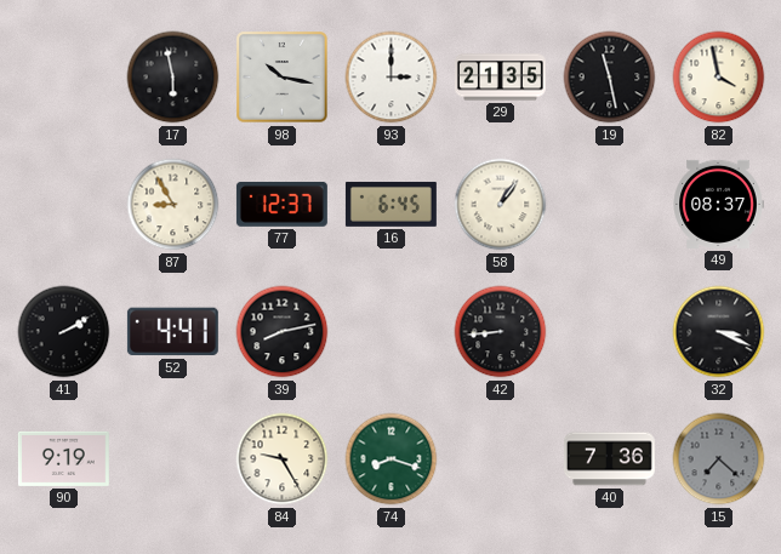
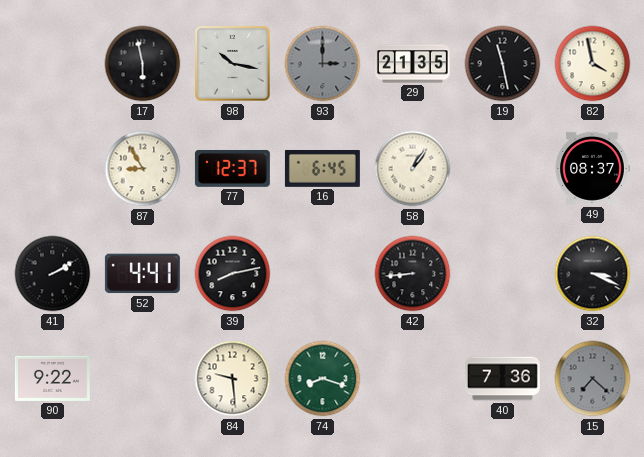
93 dial: white -> grey
90: 9:19 -> 9:22
84: 9:25 -> 9:29
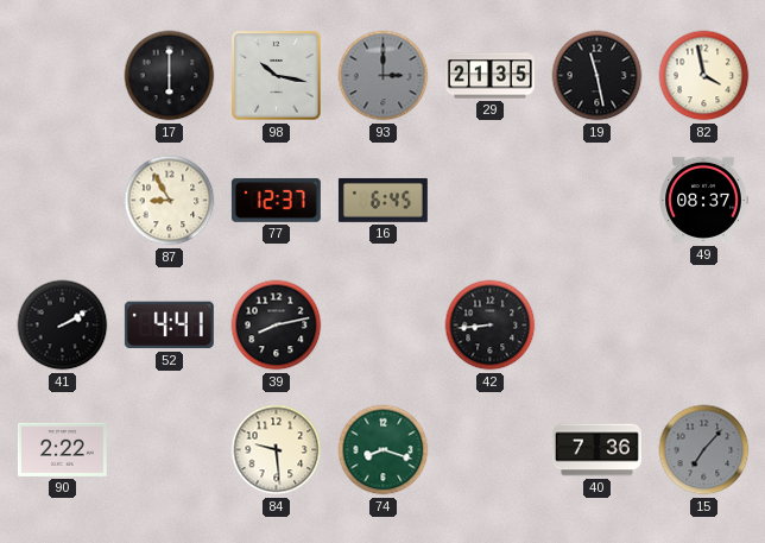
17: 5:58 -> 6:00
58: 1:06 -> none
32: 3:19 -> none
90: 9:22 -> 2:22
15: 7:22 -> 7:07
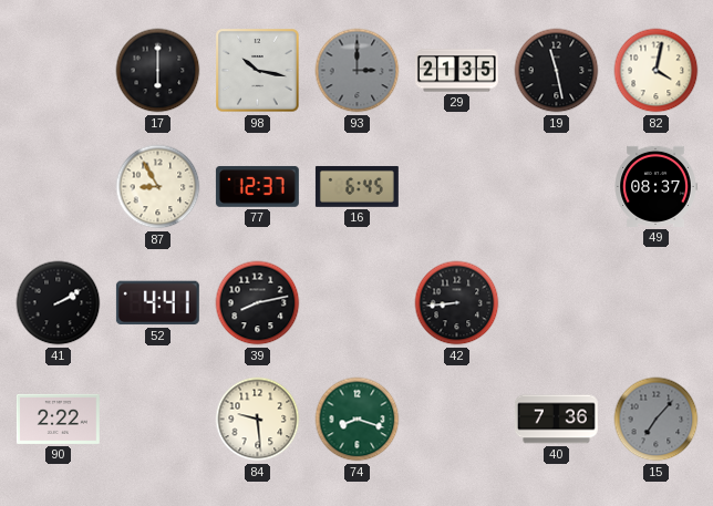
82: 3:58 -> 4:02
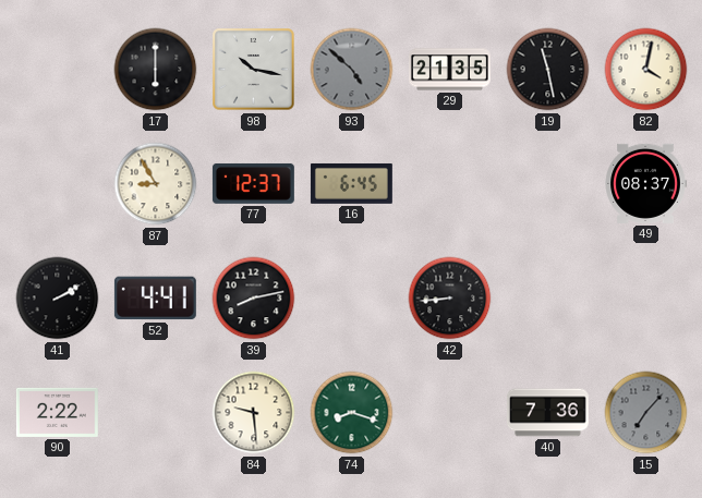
93: 3:00 -> 4:52
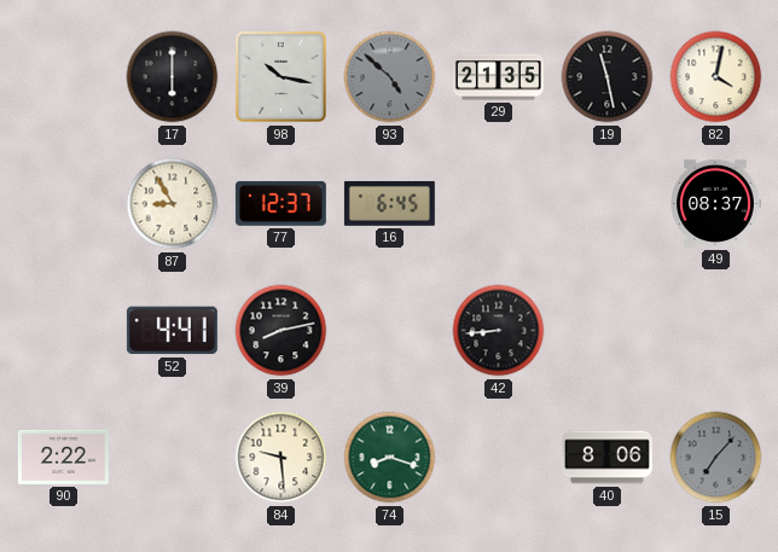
41: 2:10 -> none
40: 7:36 -> 8:06
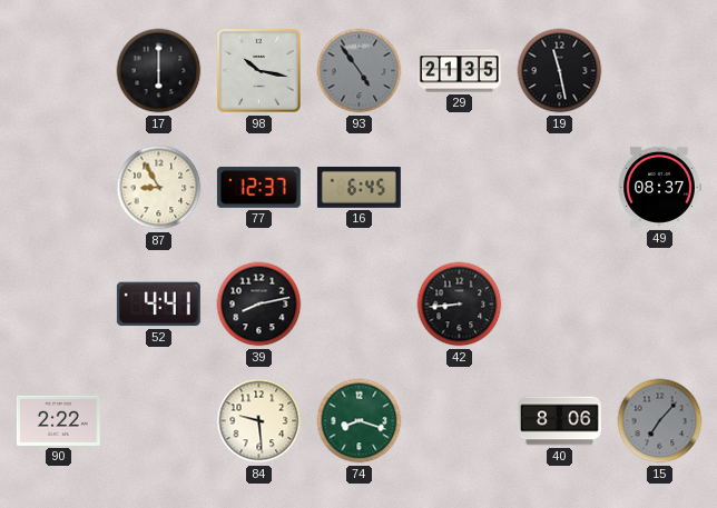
93: 4:52 -> 4:54
82: 4:02 -> none
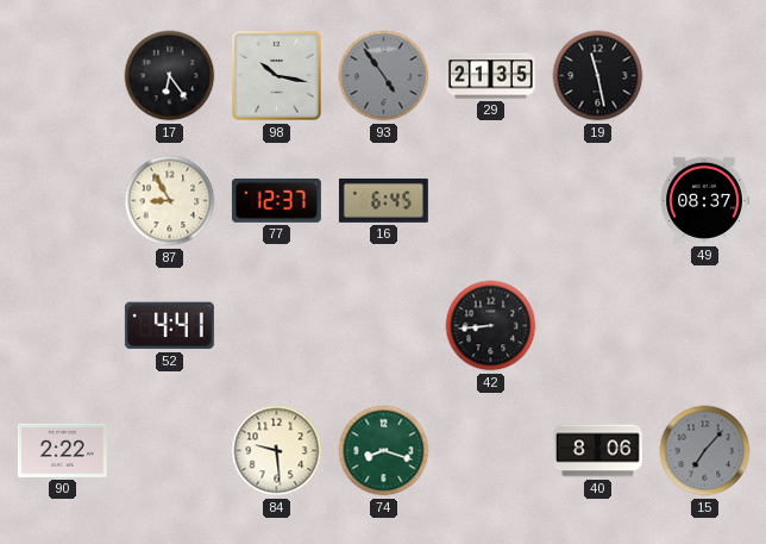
17: 6:00 -> 6:24
39: 8:13 -> none
